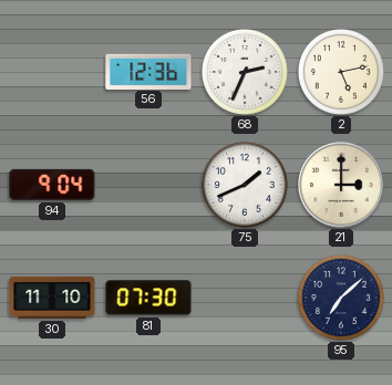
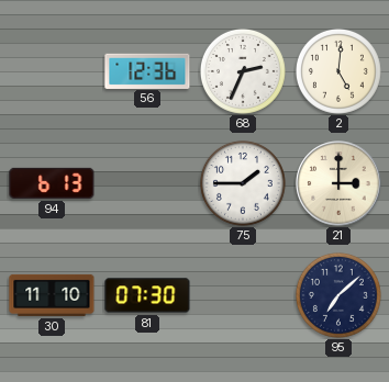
2: 5:13 -> 5:01
94: 9:04 -> 6:13
75: 1:41 -> 1:45
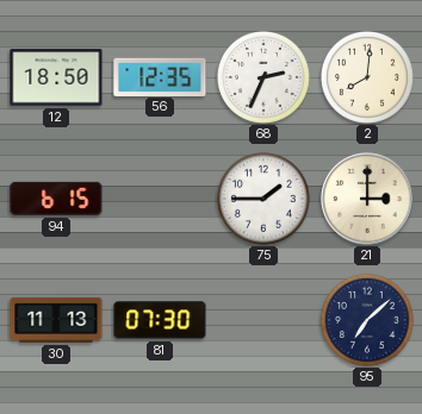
12: none -> 18:50
56: 12:36 -> 12:35
2: 5:01 -> 8:01
94: 6:13 -> 6:15
30: 11:10 -> 11:13
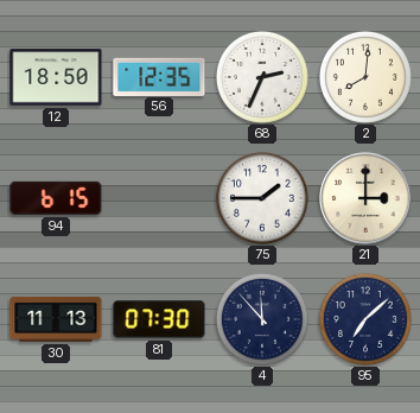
4: none -> 11:53
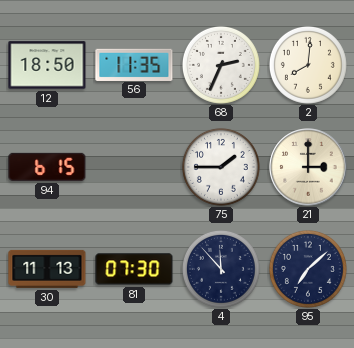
56: 12:35 -> 11:35
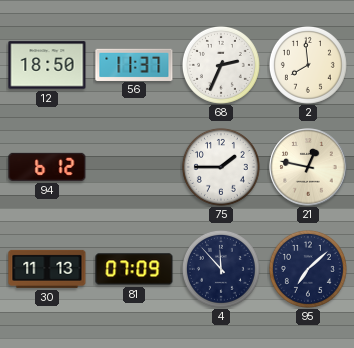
56: 11:35 -> 11:37
2: 8:01 -> 7:59
94: 6:15 -> 6:12
21: 3:00 -> 12:47
81: 07:30 -> 07:09
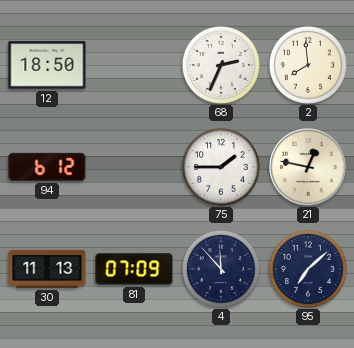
56: 11:37 -> none
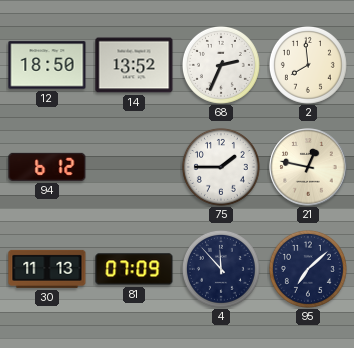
14: none -> 13:52
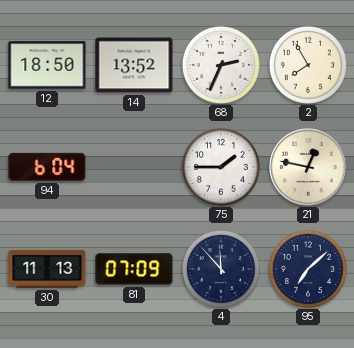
2: 7:59 -> 7:55
94: 6:12 -> 6:04
